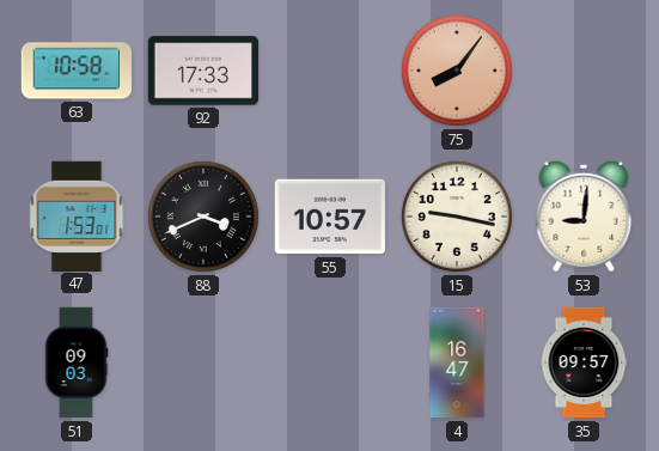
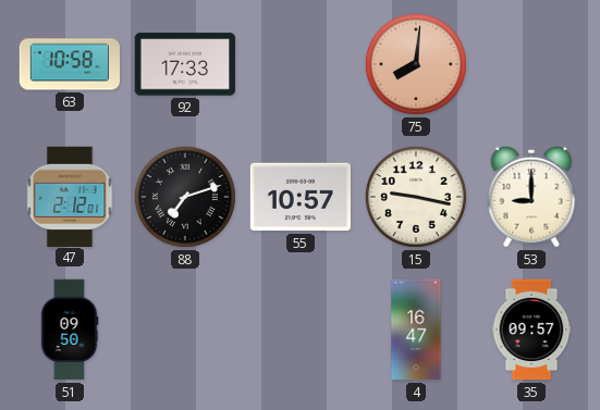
75: 8:06 -> 8:01
47: 1:53 -> 2:12
88: 3:41 -> 7:12
53: 9:01 -> 9:00
51: 09:03 -> 09:50
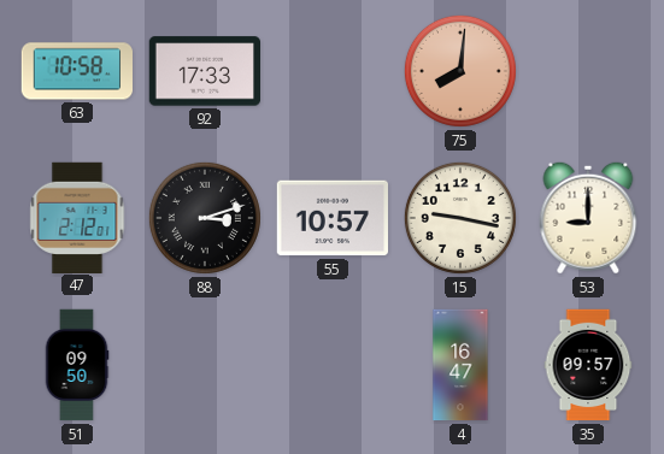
88: 7:12 -> 3:12
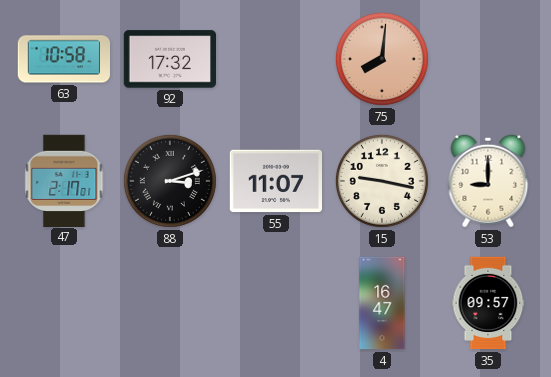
92: 17:33 -> 17:32
47: 2:12 -> 2:17
55: 10:57 -> 11:07
51: 09:50 -> none
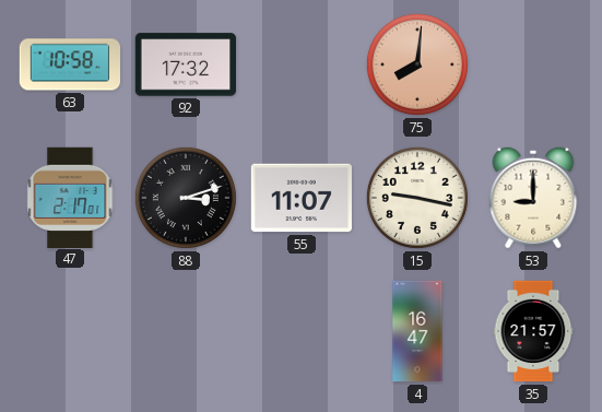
35: 09:57 -> 21:57
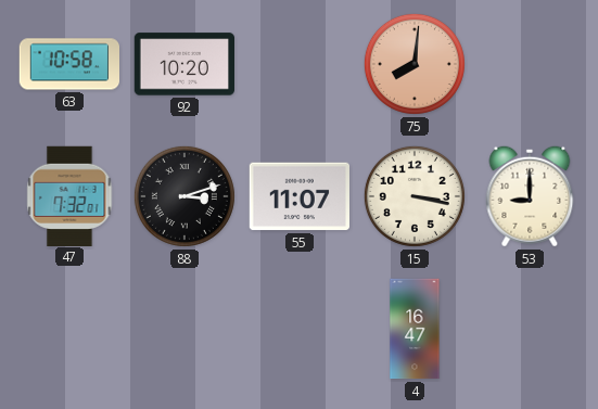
92: 17:32 -> 10:20
47: 2:17 -> 7:32
15: 9:17 -> 3:17
35: 21:57 -> none
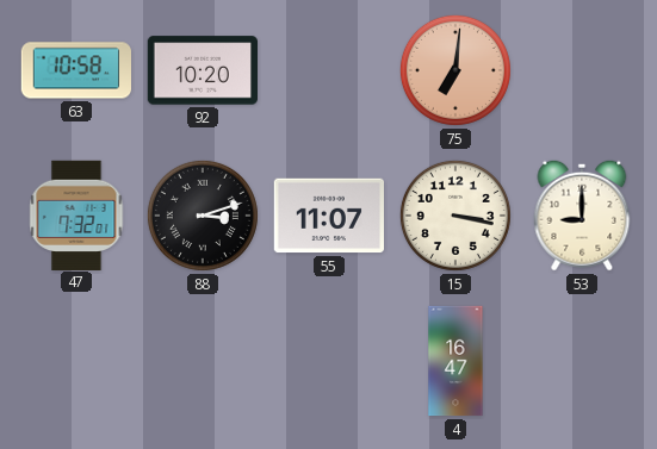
75: 8:01 -> 7:01
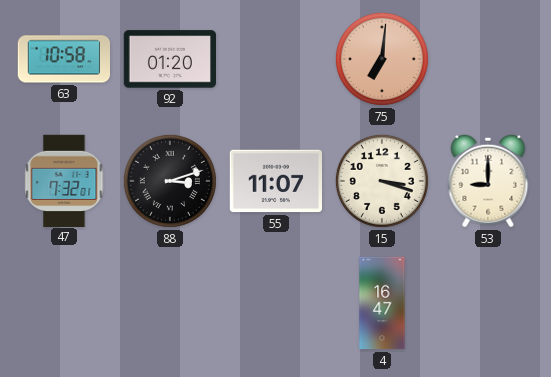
92: 10:20 -> 01:20
15: 3:17 -> 3:18
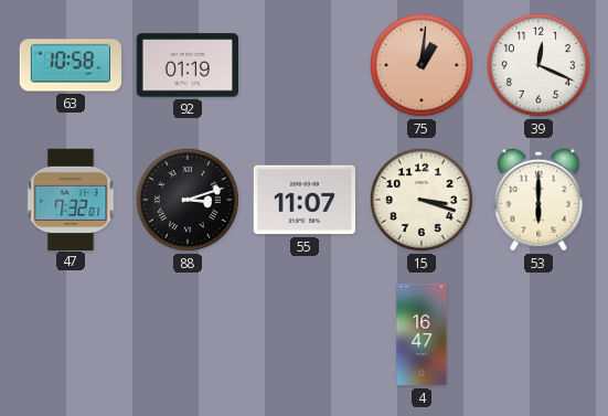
92: 01:20 -> 01:19
75: 7:01 -> 1:01
39: none -> 12:19
53: 9:00 -> 6:00
